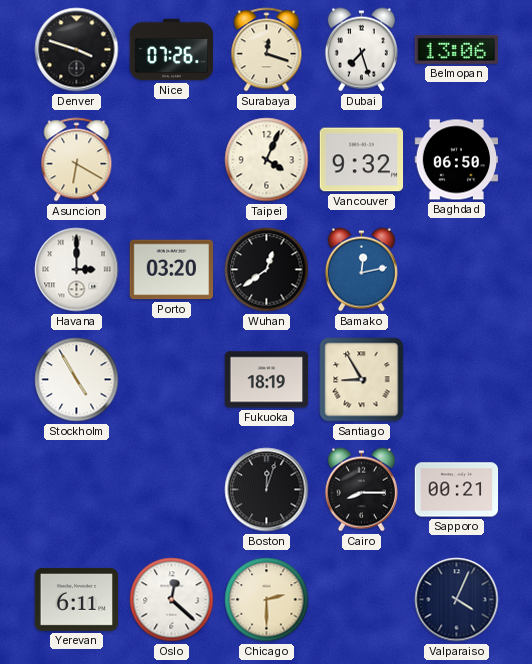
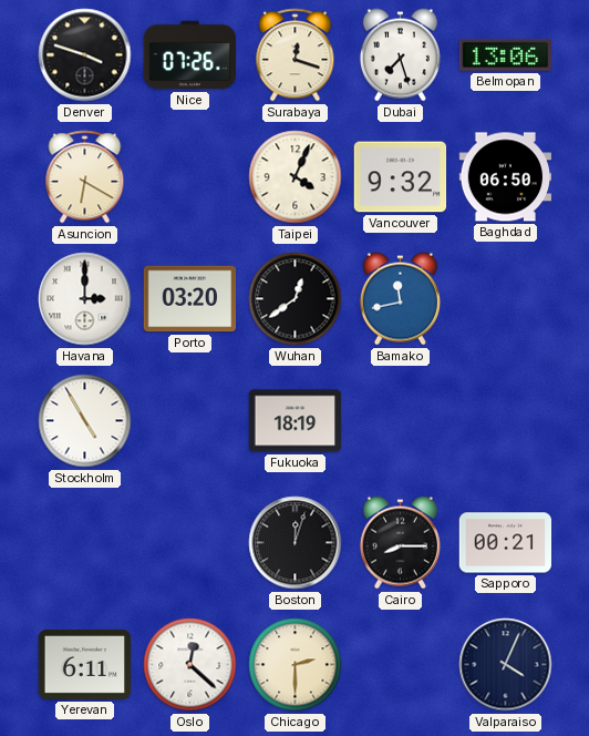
Bamako: 12:13 -> 11:43
Santiago: 8:55 -> none
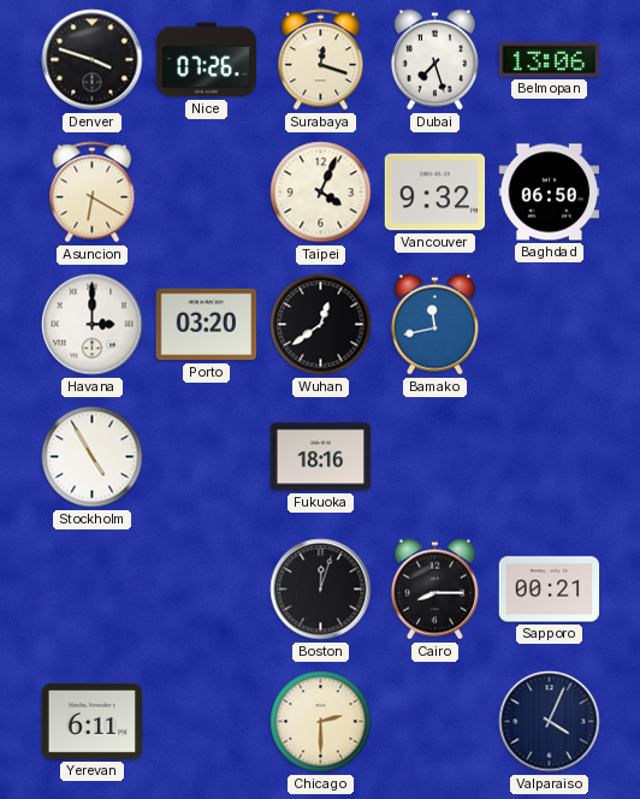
Fukuoka: 18:19 -> 18:16
Oslo: 12:22 -> none
